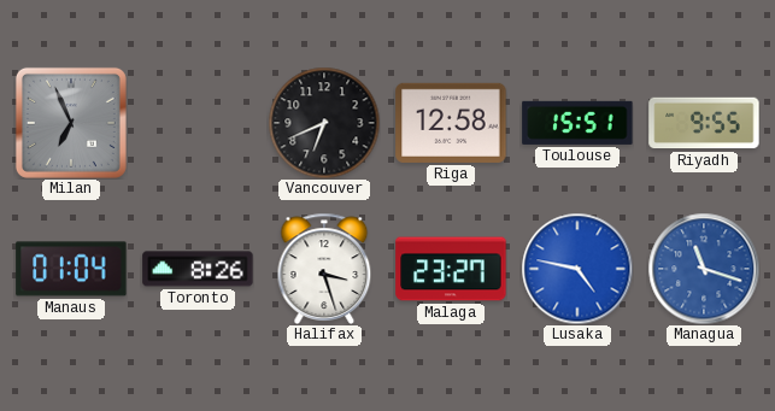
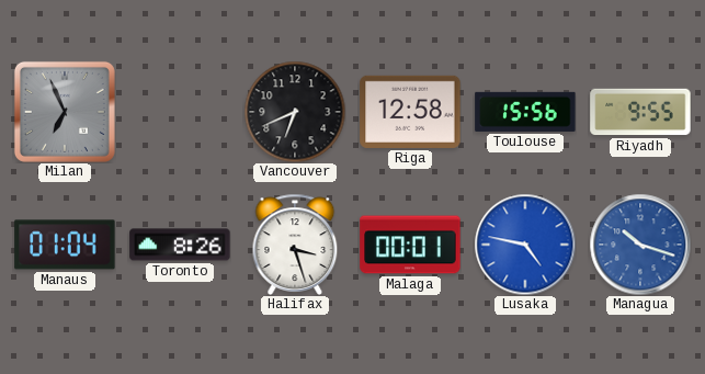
Toulouse: 15:51 -> 15:56
Malaga: 23:27 -> 00:01
Managua: 11:18 -> 10:18
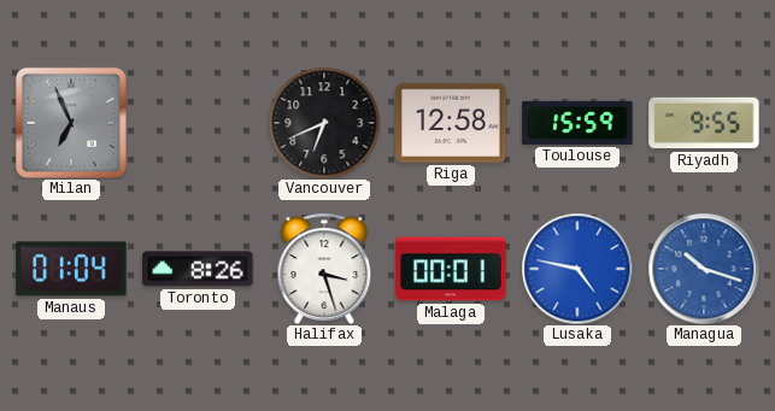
Toulouse: 15:56 -> 15:59
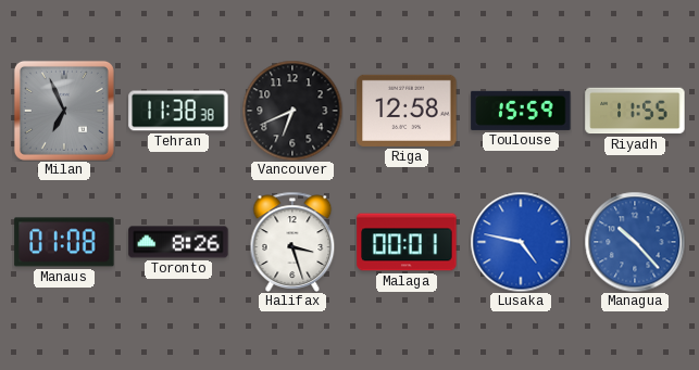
Tehran: none -> 11:38
Riyadh: 9:55 -> 11:55
Manaus: 01:04 -> 01:08
Managua: 10:18 -> 10:23
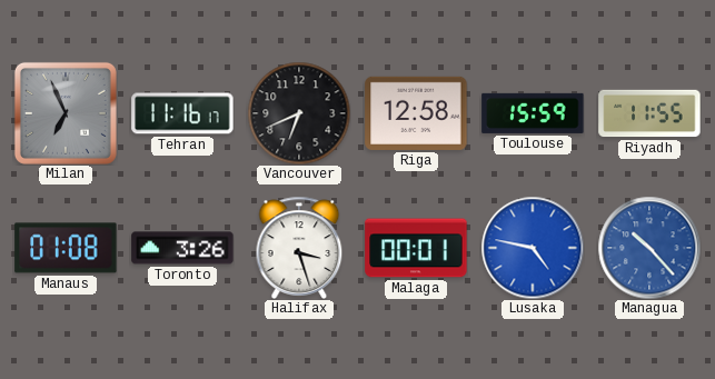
Tehran: 11:38 -> 11:16
Toronto: 8:26 -> 3:26
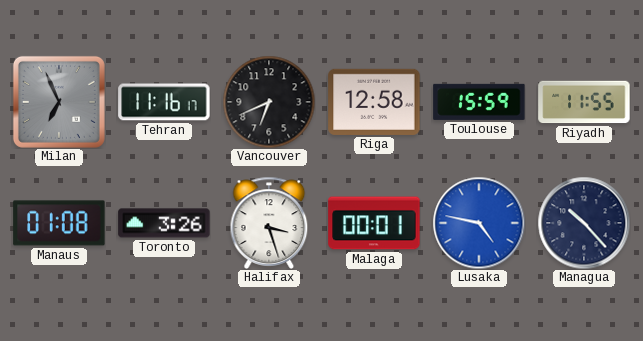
Managua dial: blue -> navy
